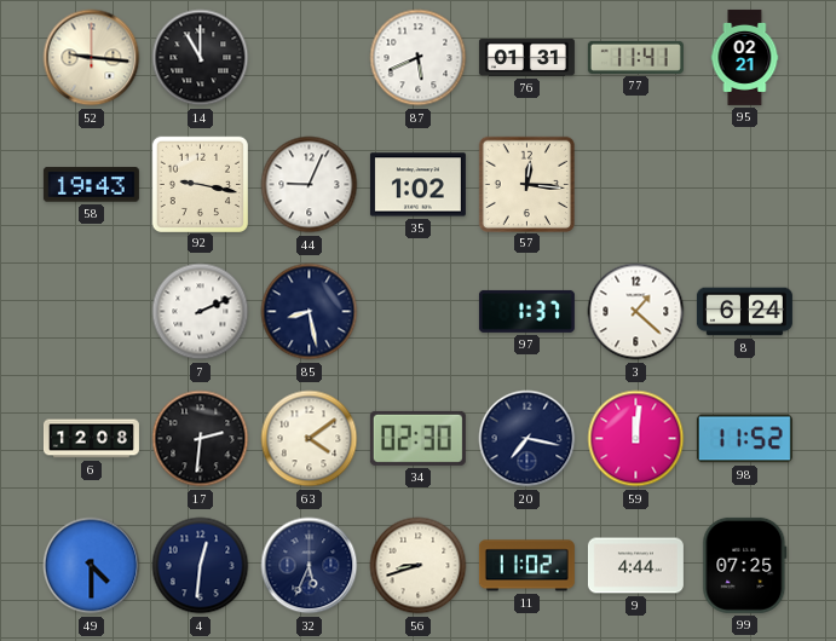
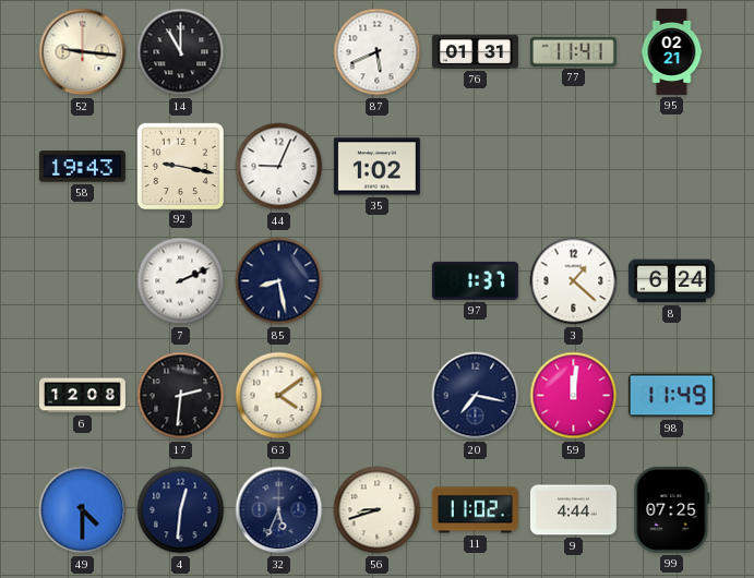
57: 12:16 -> none
34: 02:30 -> none
98: 11:52 -> 11:49
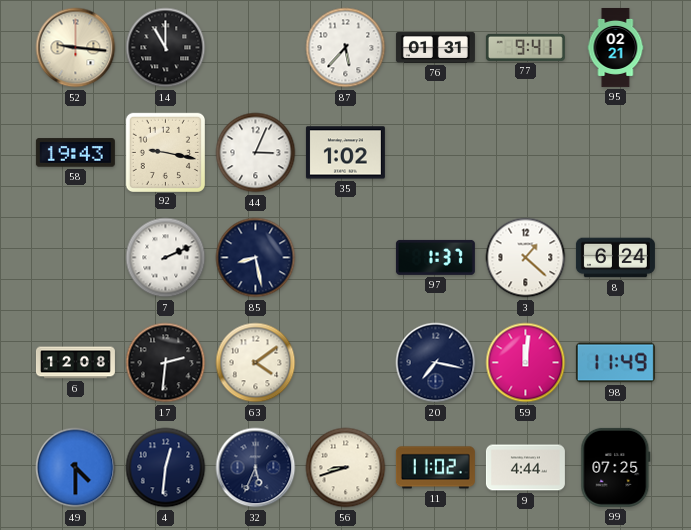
87: 5:41 -> 5:37
77: 11:41 -> 9:41
44: 9:04 -> 3:04
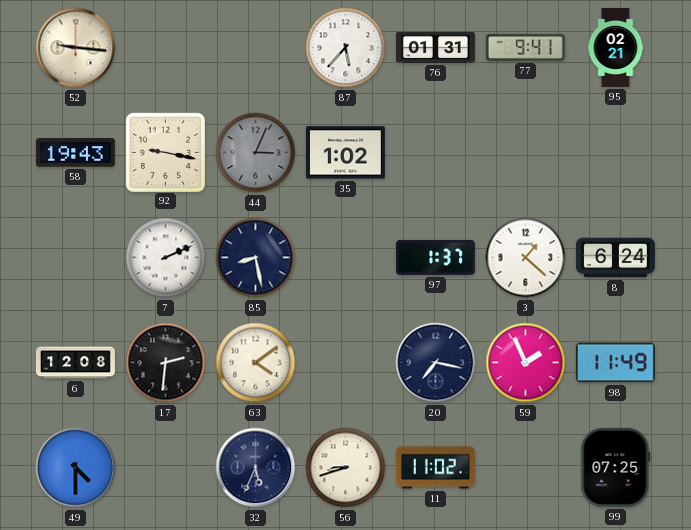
14: 11:00 -> none
44 dial: white -> grey
59: 12:01 -> 1:56
4: 12:31 -> none
9: 4:44 -> none
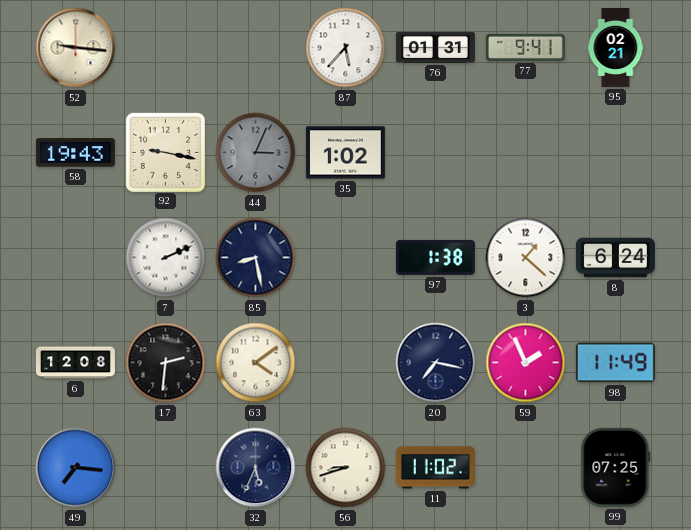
97: 1:37 -> 1:38
49: 4:30 -> 7:16
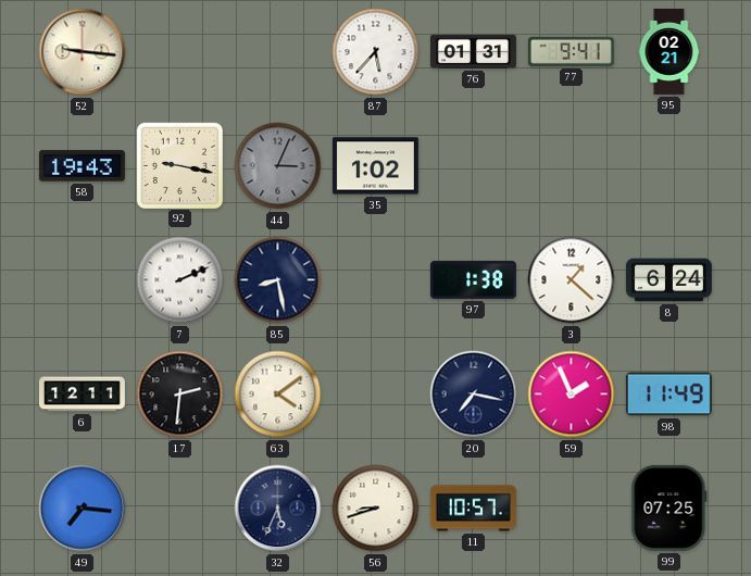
6: 12:08 -> 12:11
11: 11:02 -> 10:57
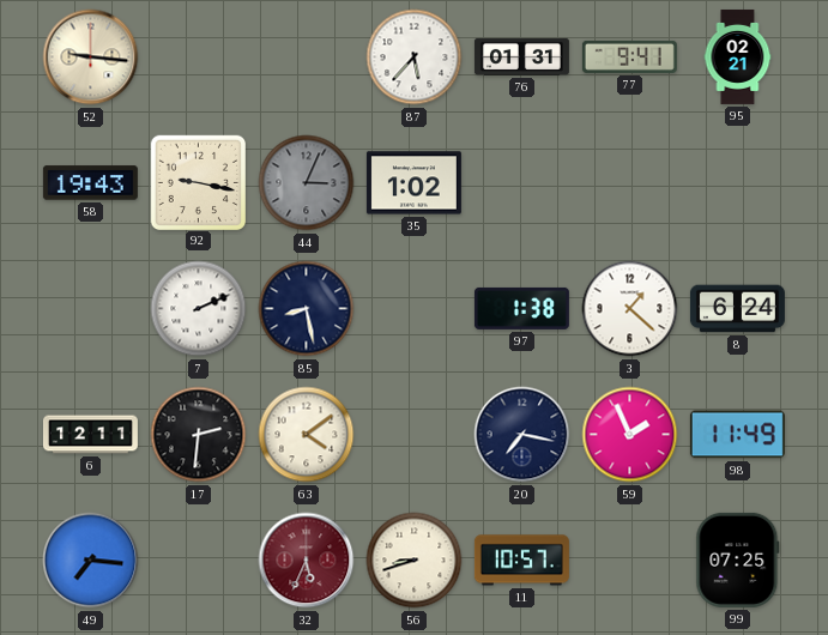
32 dial: navy -> burgundy
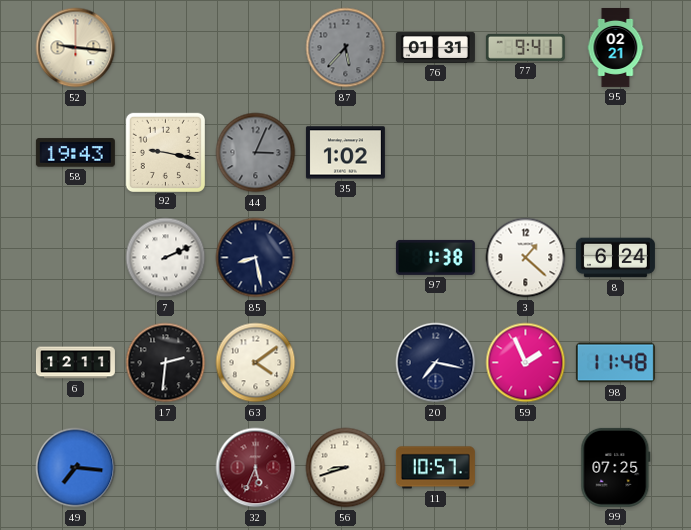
87 dial: white -> grey
98: 11:49 -> 11:48
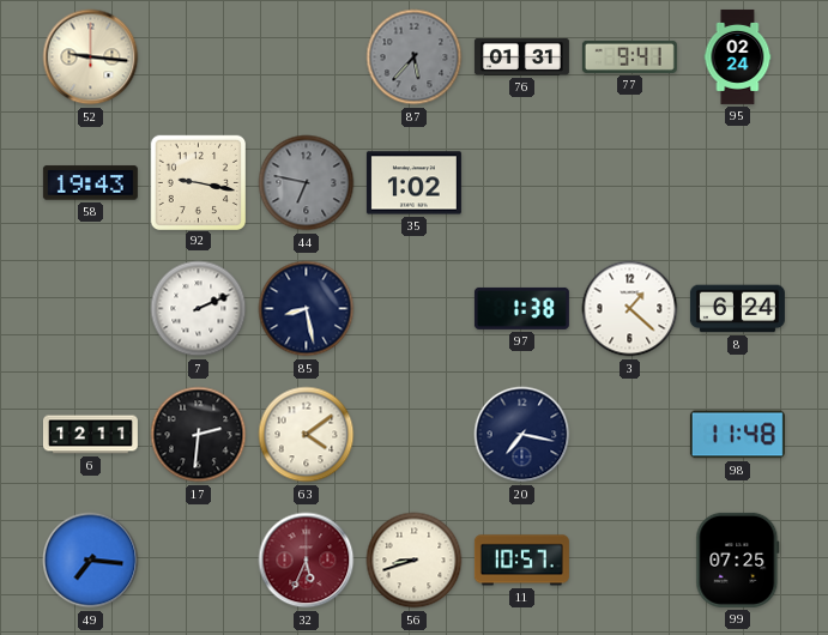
95: 02:21 -> 02:24
44: 3:04 -> 6:47
59: 1:56 -> none
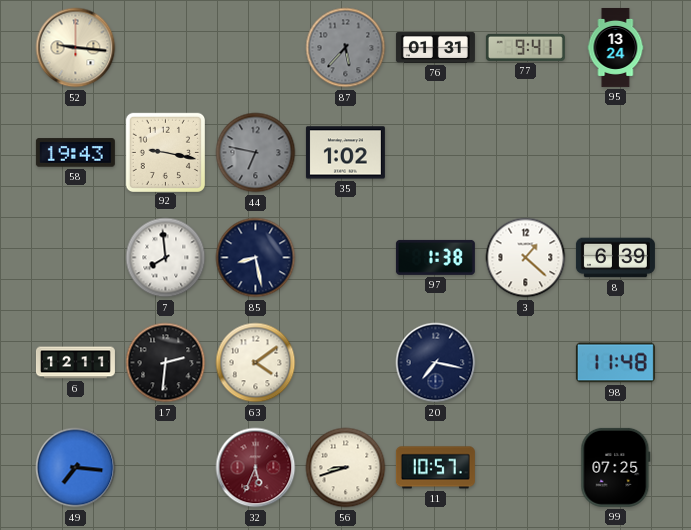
95: 02:24 -> 13:24
7: 2:11 -> 7:59
8: 6:24 -> 6:39
